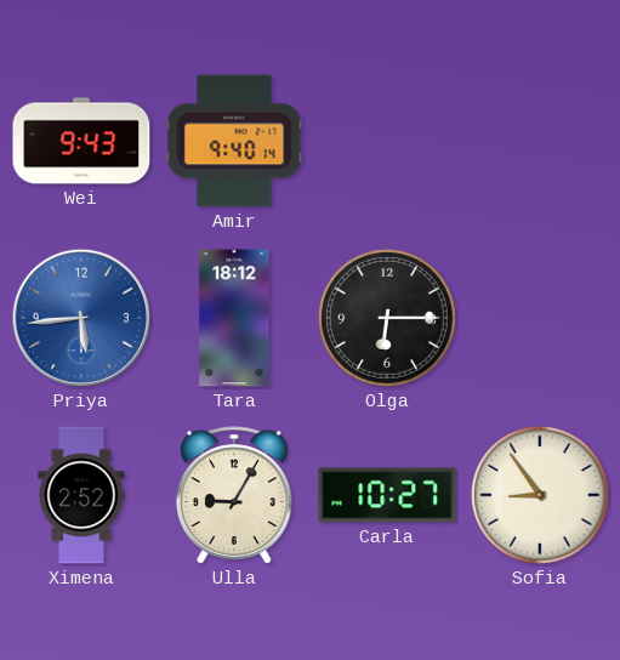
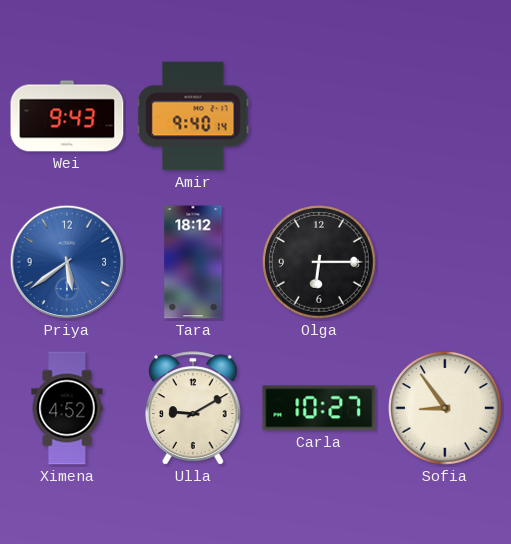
Priya: 5:44 -> 5:39
Ximena: 2:52 -> 4:52
Ulla: 9:05 -> 9:10
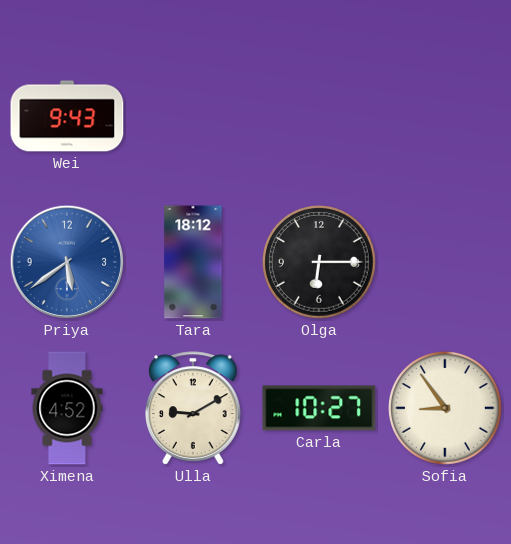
Amir: 9:40 -> none
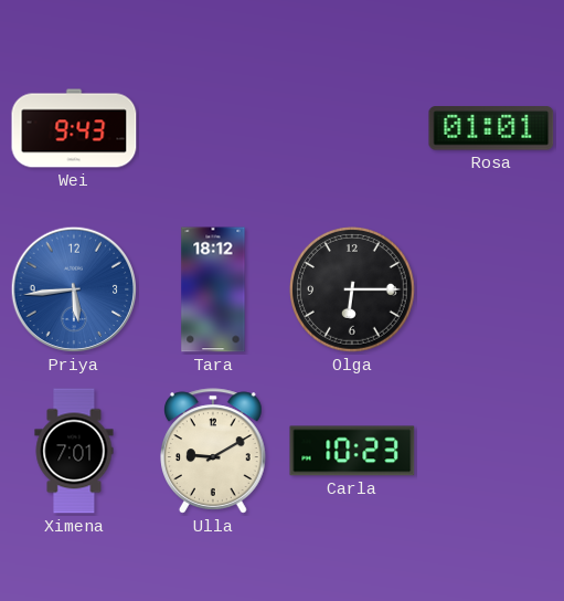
Rosa: none -> 01:01
Priya: 5:39 -> 5:44
Ximena: 4:52 -> 7:01
Carla: 10:27 -> 10:23
Sofia: 8:54 -> none
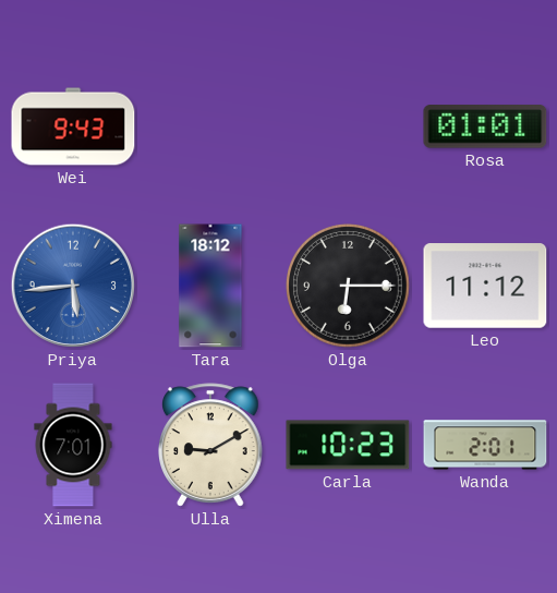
Leo: none -> 11:12
Wanda: none -> 2:01
